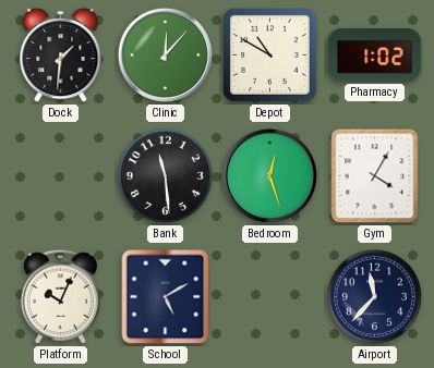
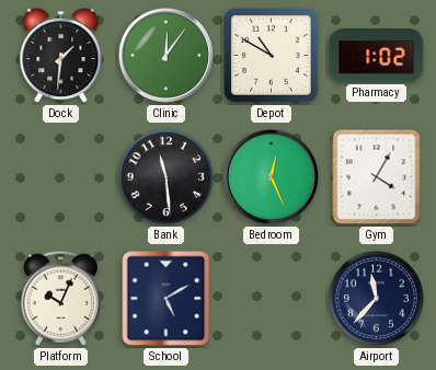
Clinic: 12:07 -> 12:06
Bedroom: 12:27 -> 12:26
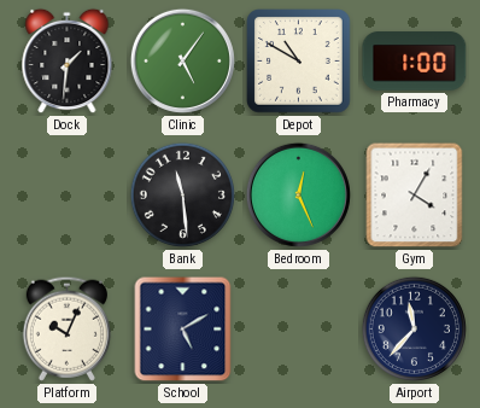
Clinic: 12:06 -> 5:06
Pharmacy: 1:02 -> 1:00
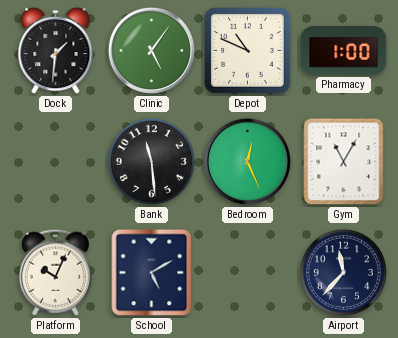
Depot: 10:50 -> 10:49
Gym: 4:05 -> 11:05
